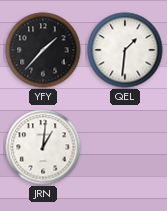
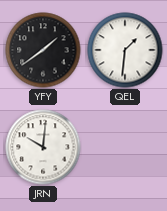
YFY: 1:37 -> 1:39
JRN: 1:01 -> 10:01
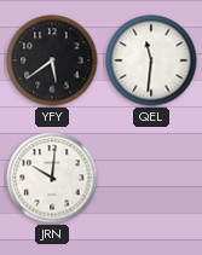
YFY: 1:39 -> 5:39
QEL: 1:31 -> 11:31
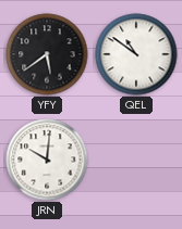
QEL: 11:31 -> 10:51
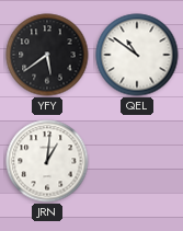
JRN: 10:01 -> 1:01
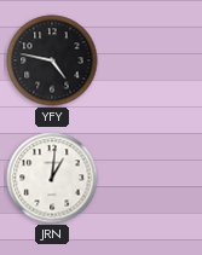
YFY: 5:39 -> 4:47
QEL: 10:51 -> none
